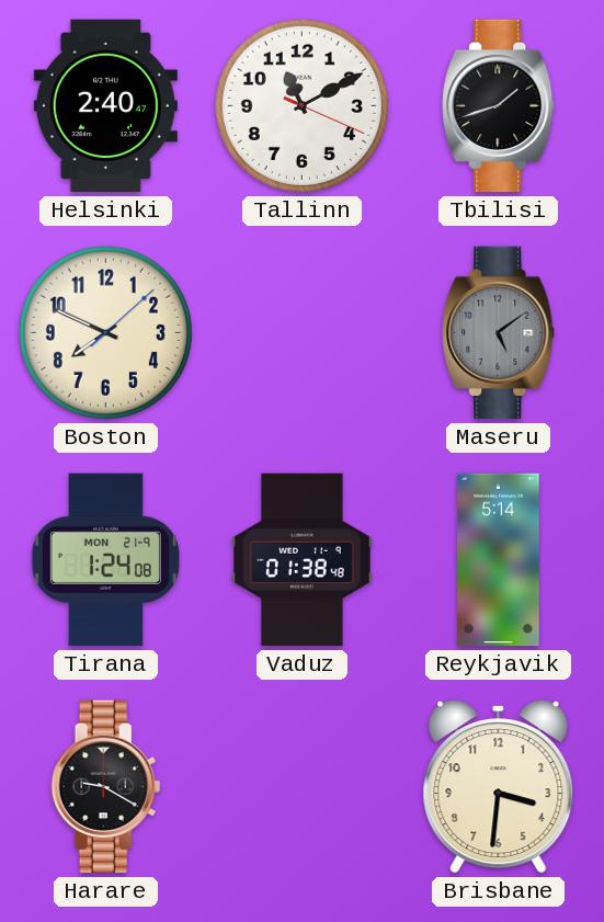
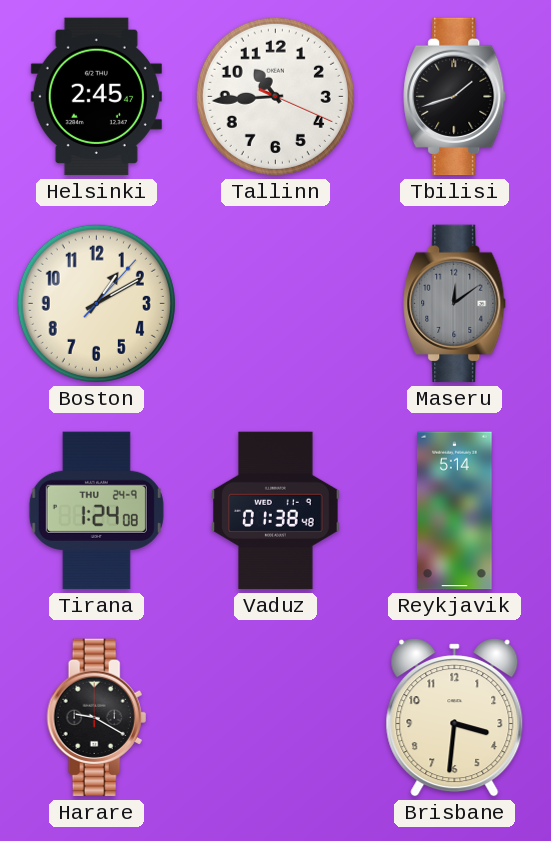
Helsinki: 2:40 -> 2:45
Tallinn: 11:10 -> 10:44
Boston: 7:49 -> 1:10
Maseru: 5:09 -> 12:09
Tirana date: MON 21-9 -> THU 24-9
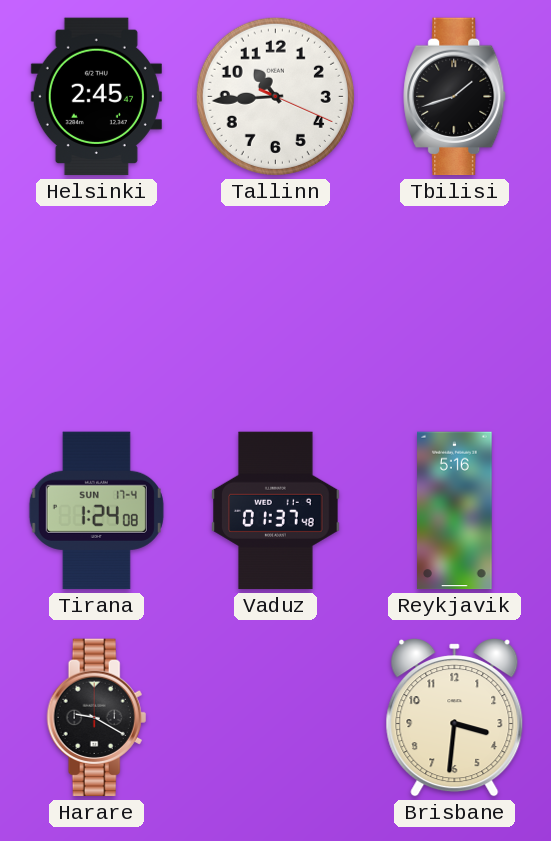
Boston: 1:10 -> none
Maseru: 12:09 -> none
Tirana date: THU 24-9 -> SUN 17-4
Vaduz: 01:38 -> 01:37
Reykjavik: 5:14 -> 5:16
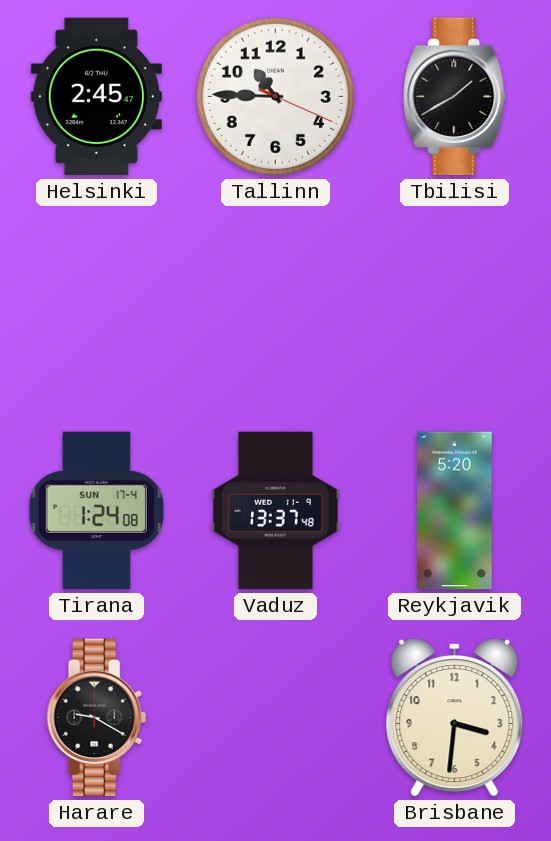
Tallinn: 10:44 -> 10:45
Tbilisi: 1:42 -> 1:40
Vaduz: 01:37 -> 13:37
Reykjavik: 5:16 -> 5:20
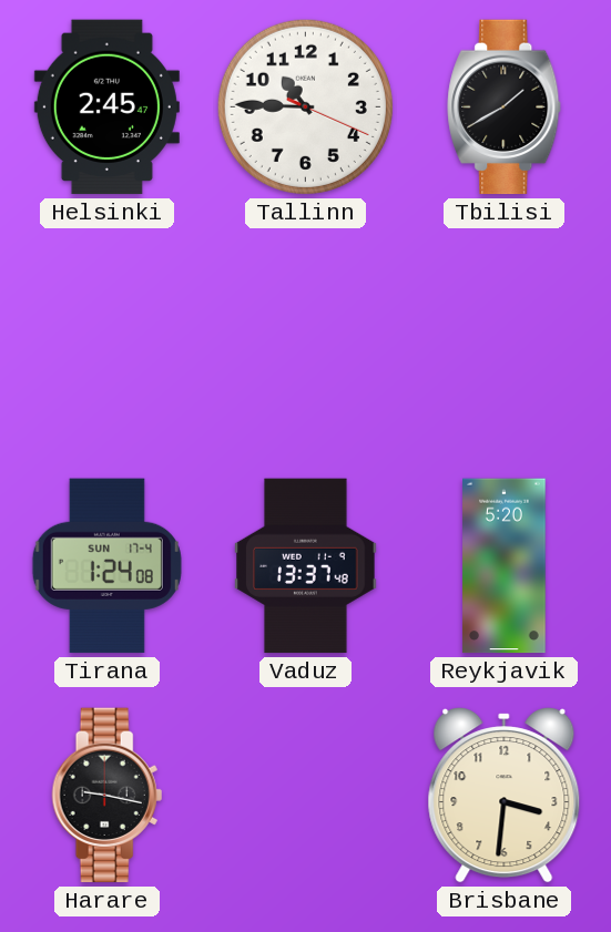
Harare: 9:20 -> 9:17
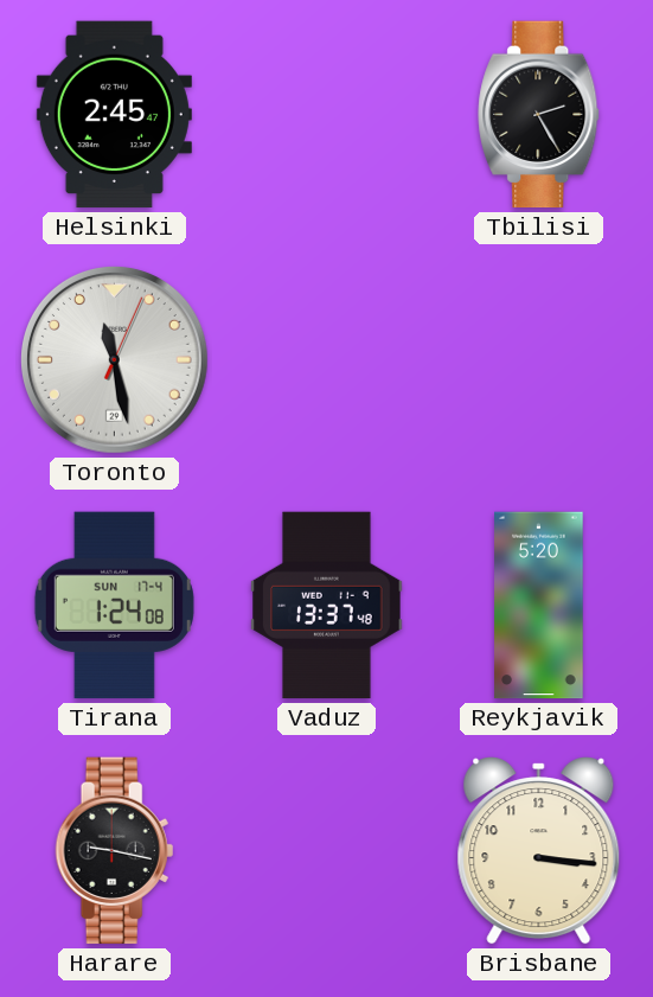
Tallinn: 10:45 -> none
Tbilisi: 1:40 -> 2:25
Toronto: none -> 11:28
Brisbane: 3:31 -> 3:16
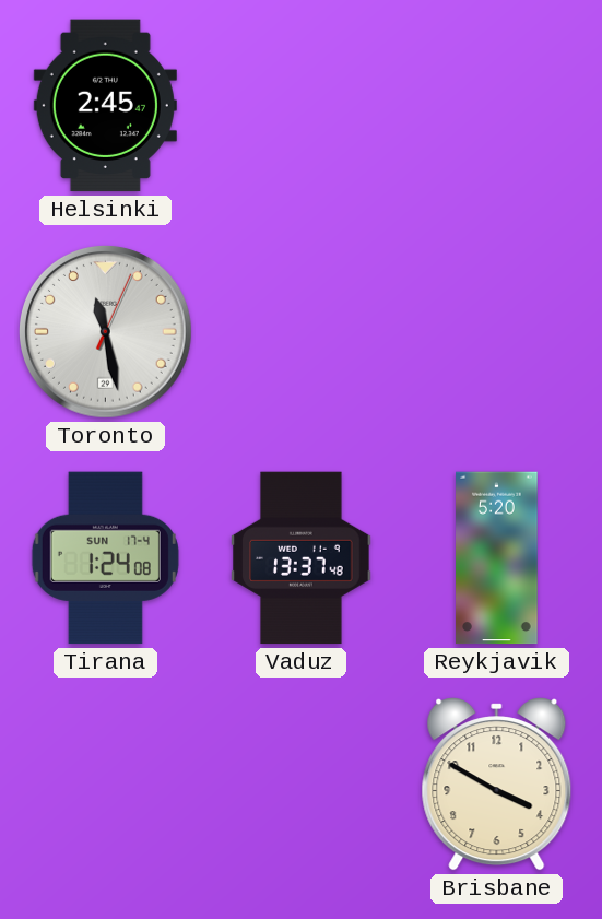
Tbilisi: 2:25 -> none
Harare: 9:17 -> none
Brisbane: 3:16 -> 3:50
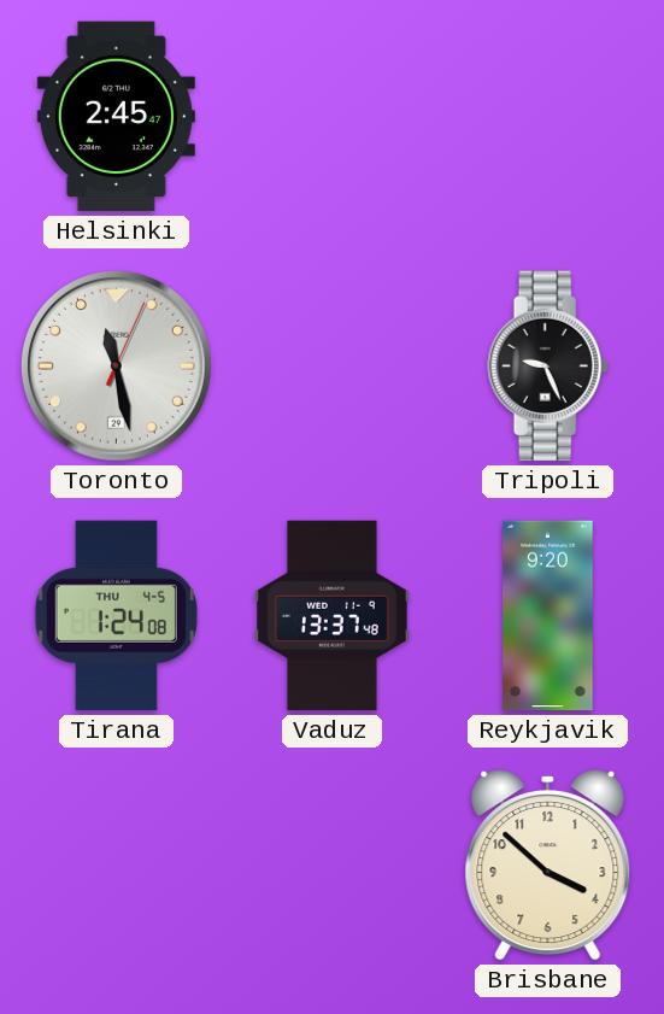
Tripoli: none -> 9:26
Tirana date: SUN 17-4 -> THU 4-5
Reykjavik: 5:20 -> 9:20
Brisbane: 3:50 -> 3:52
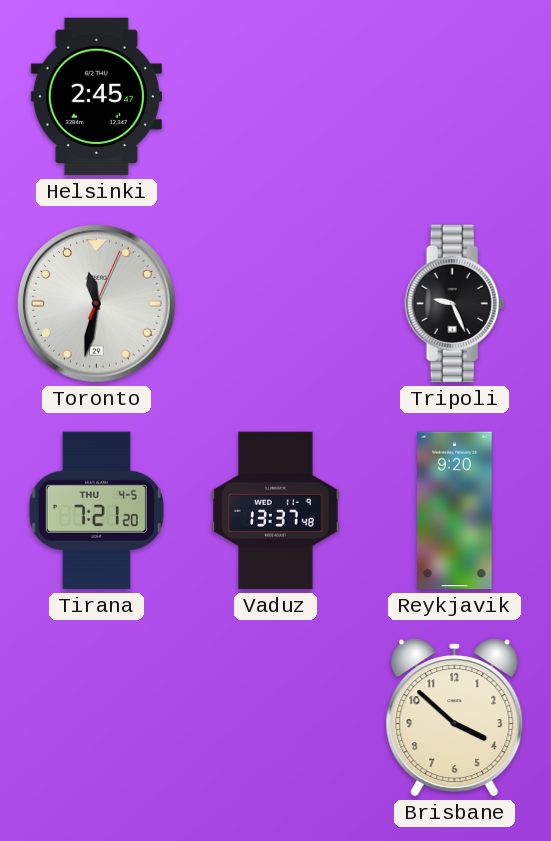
Toronto: 11:28 -> 11:32
Tirana: 1:24 -> 7:21
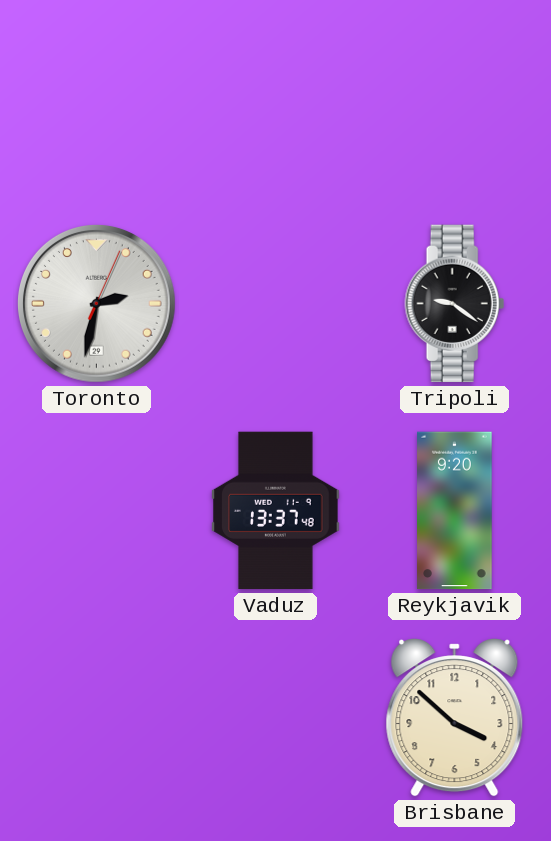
Helsinki: 2:45 -> none
Toronto: 11:32 -> 2:32
Tripoli: 9:26 -> 9:21
Tirana: 7:21 -> none
